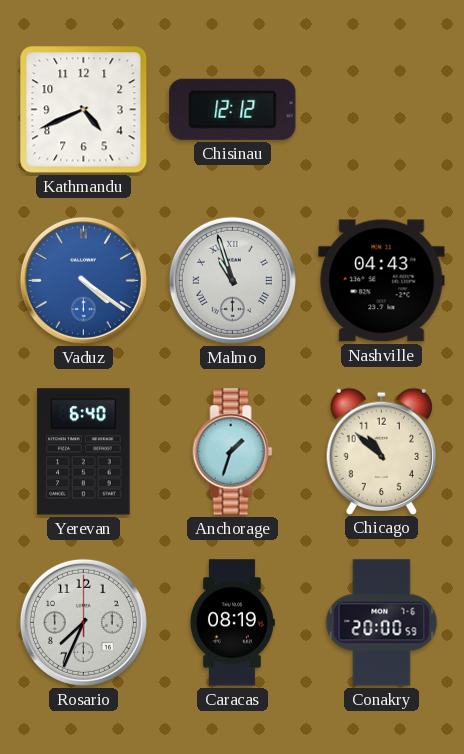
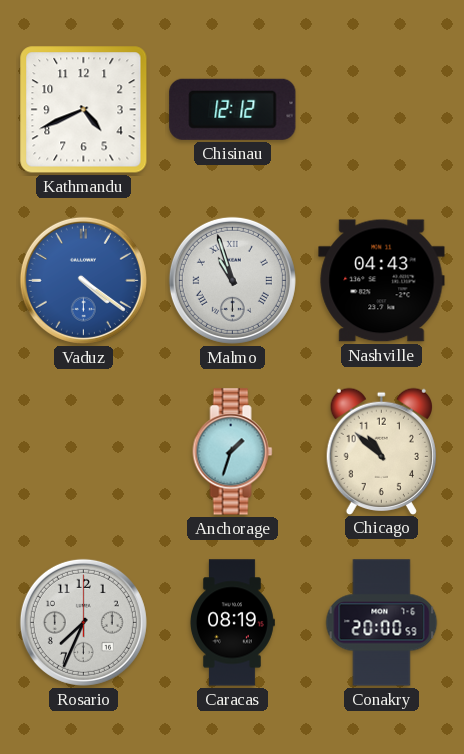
Yerevan: 6:40 -> none
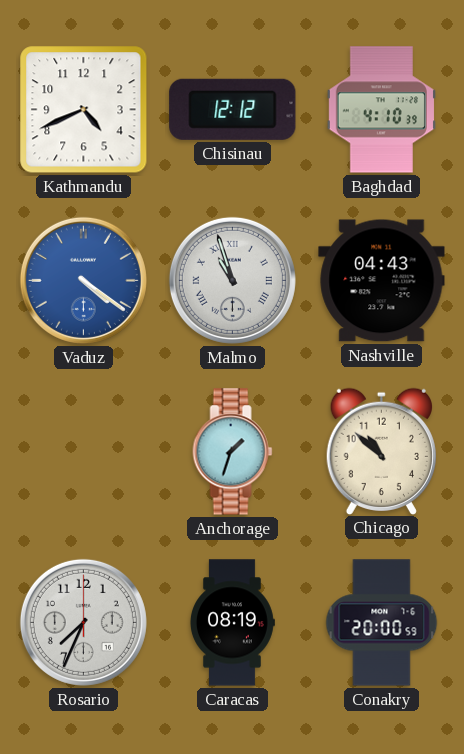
Baghdad: none -> 4:10
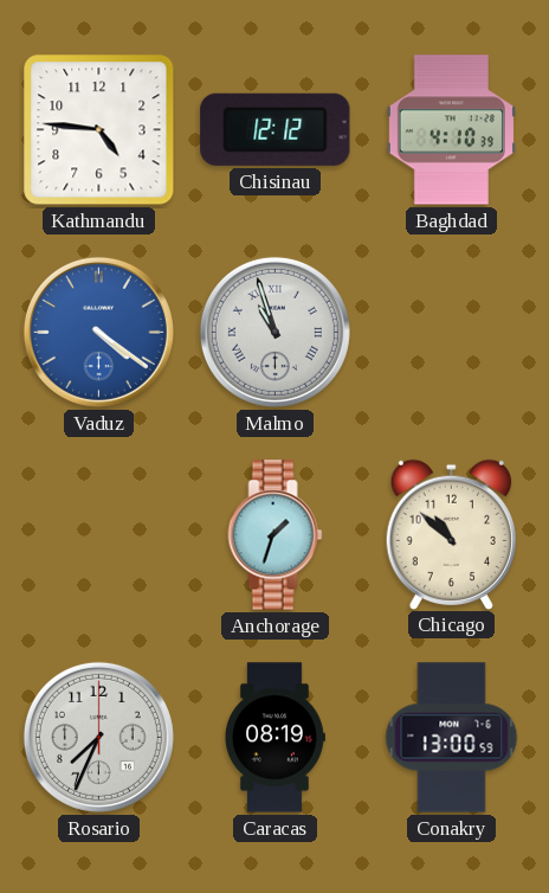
Kathmandu: 4:41 -> 4:46
Nashville: 04:43 -> none
Conakry: 20:00 -> 13:00
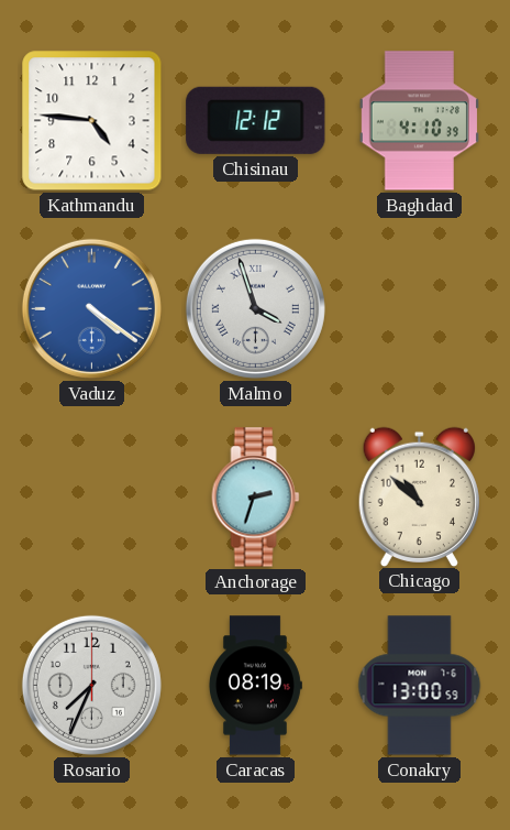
Malmo: 10:57 -> 3:57
Anchorage: 1:33 -> 2:33
